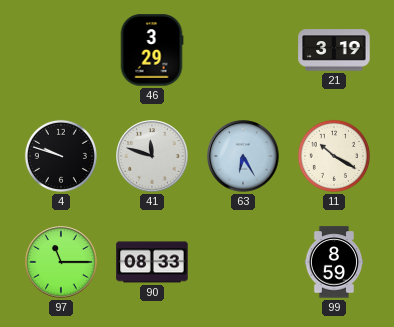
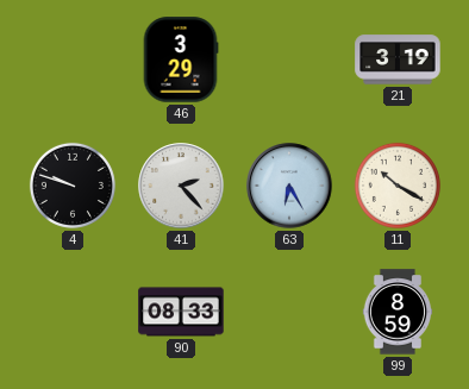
41: 11:48 -> 2:23
97: 11:15 -> none
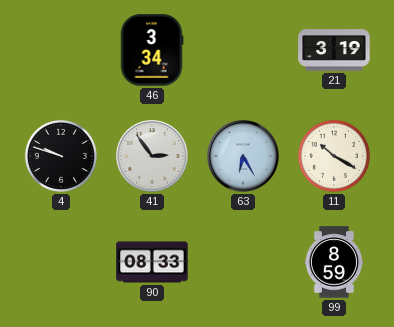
46: 3:29 -> 3:34
41: 2:23 -> 2:54
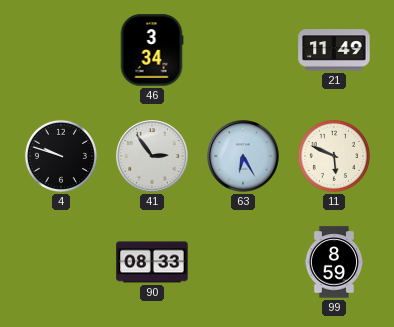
21: 3:19 -> 11:49
11: 10:20 -> 5:49
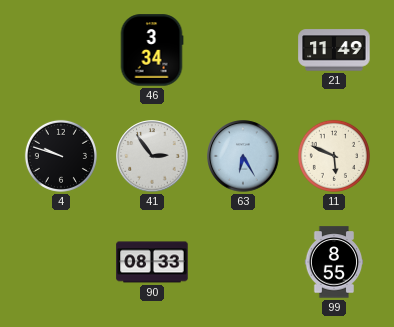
99: 8:59 -> 8:55
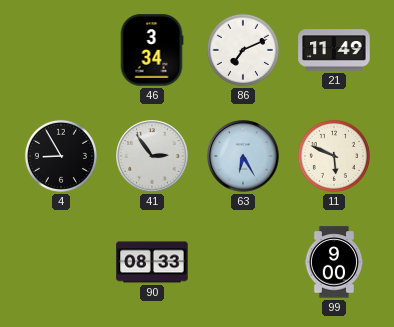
86: none -> 7:11
4: 9:48 -> 8:55
99: 8:55 -> 9:00
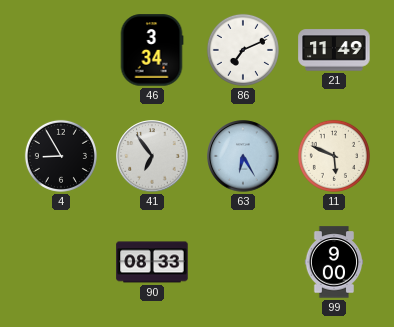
41: 2:54 -> 6:54
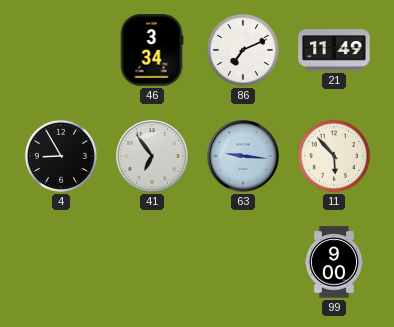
63: 6:25 -> 9:16
11: 5:49 -> 5:53
90: 08:33 -> none
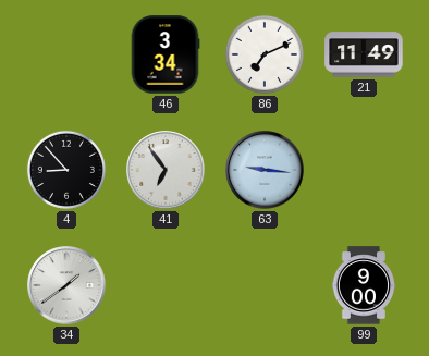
4: 8:55 -> 8:53
11: 5:53 -> none
34: none -> 1:39
